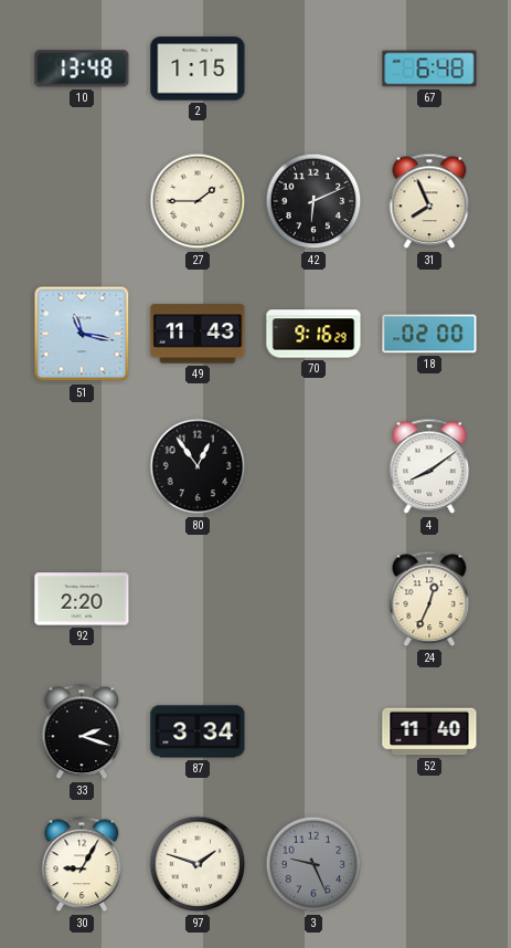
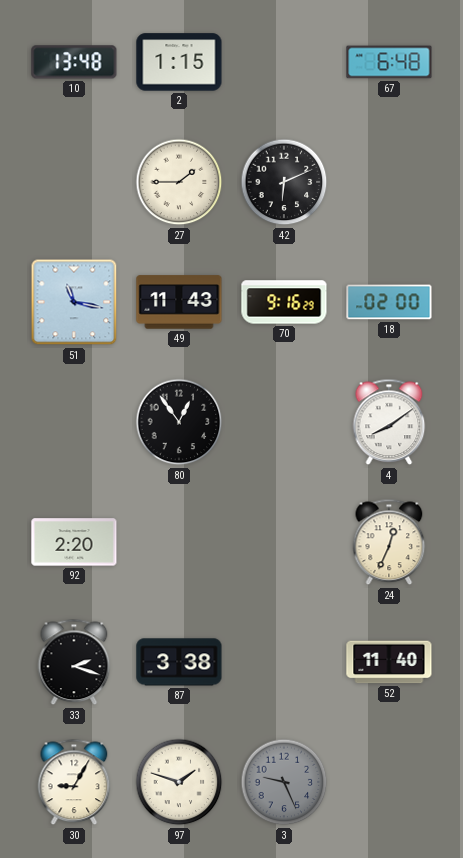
31: 7:56 -> none
87: 3:34 -> 3:38
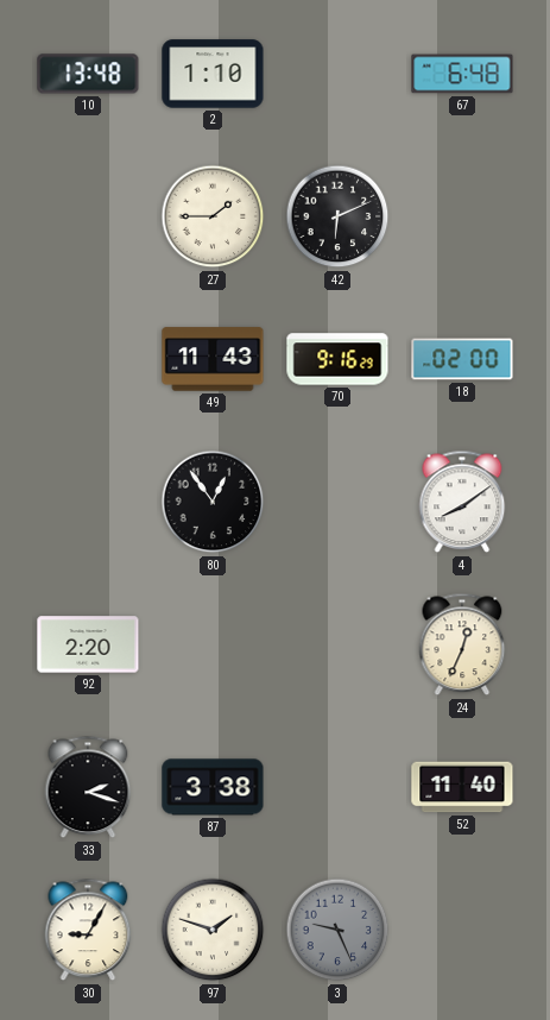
2: 1:15 -> 1:10
51: 11:17 -> none
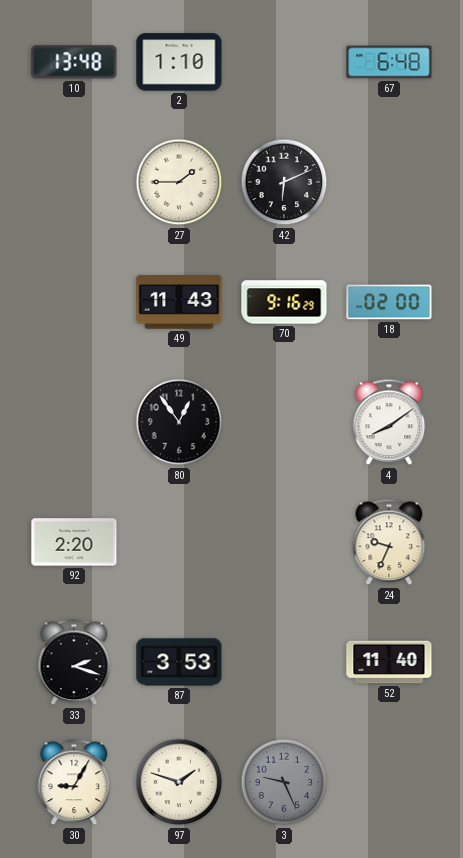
24: 12:34 -> 9:34
87: 3:38 -> 3:53
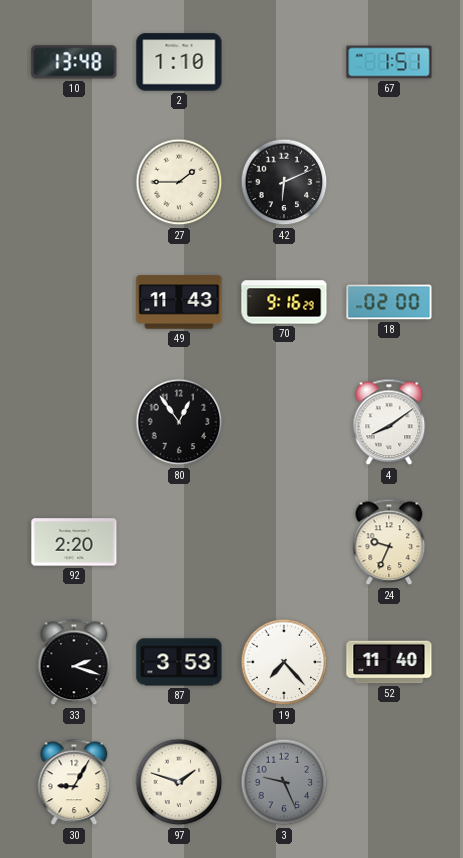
67: 6:48 -> 1:51
19: none -> 7:23
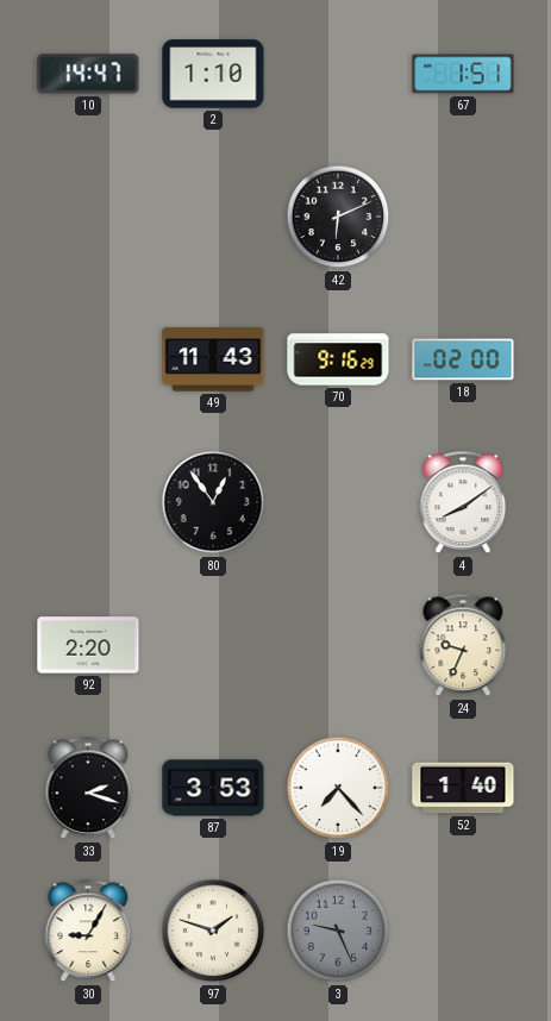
10: 13:48 -> 14:47
27: 1:45 -> none
52: 11:40 -> 1:40
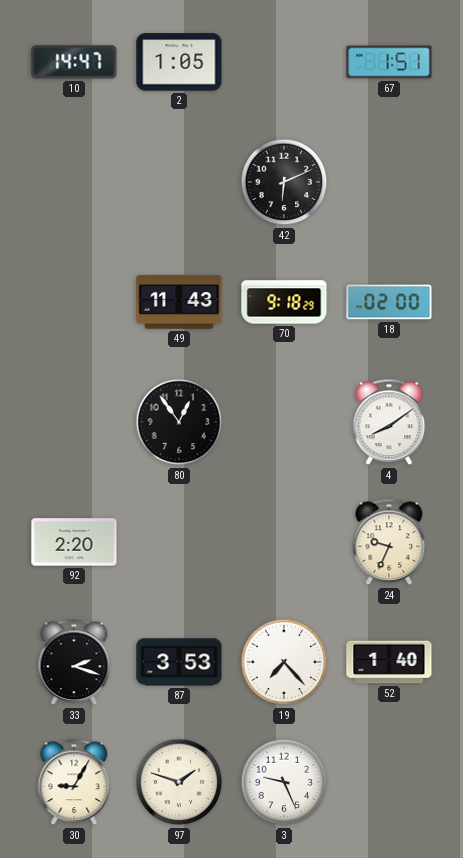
2: 1:10 -> 1:05
70: 9:16 -> 9:18
3 dial: grey -> white
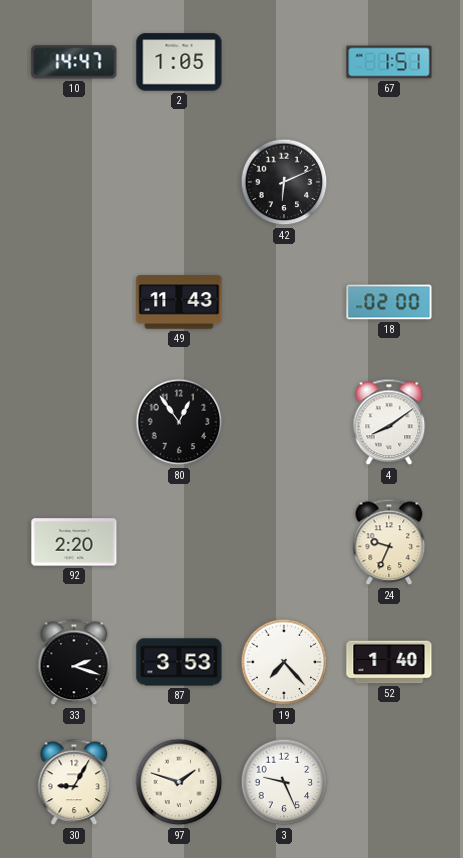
70: 9:18 -> none
